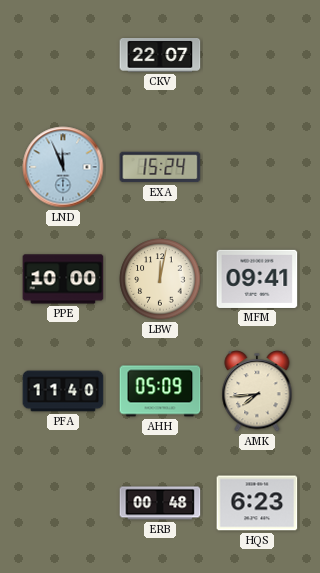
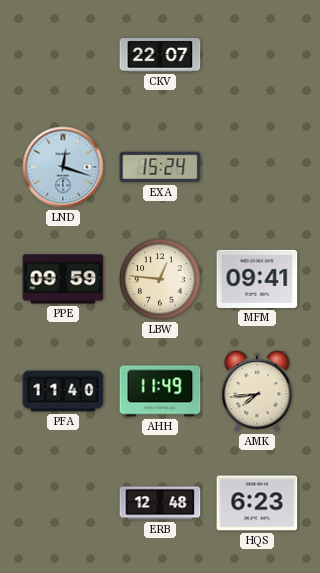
LND: 11:56 -> 12:18
PPE: 10:00 -> 09:59
LBW: 12:02 -> 12:46
AHH: 05:09 -> 11:49
ERB: 00:48 -> 12:48
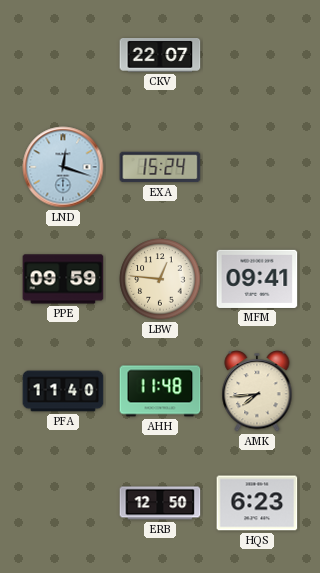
AHH: 11:49 -> 11:48
ERB: 12:48 -> 12:50
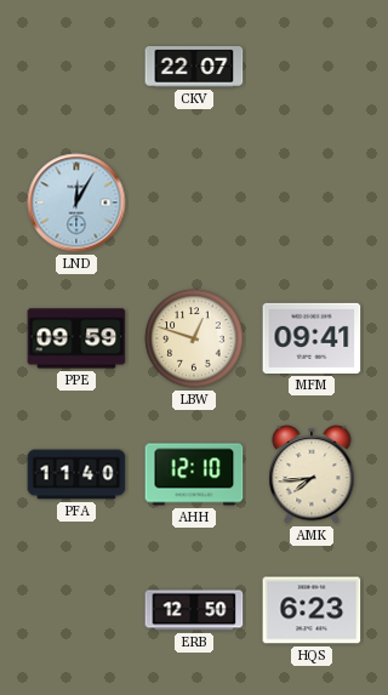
LND: 12:18 -> 12:05
EXA: 15:24 -> none
LBW: 12:46 -> 12:48
AHH: 11:48 -> 12:10
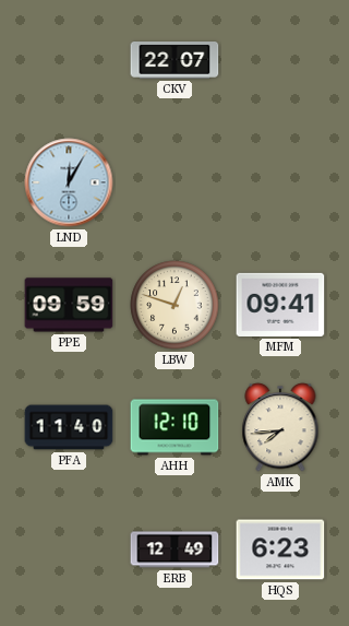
ERB: 12:50 -> 12:49
